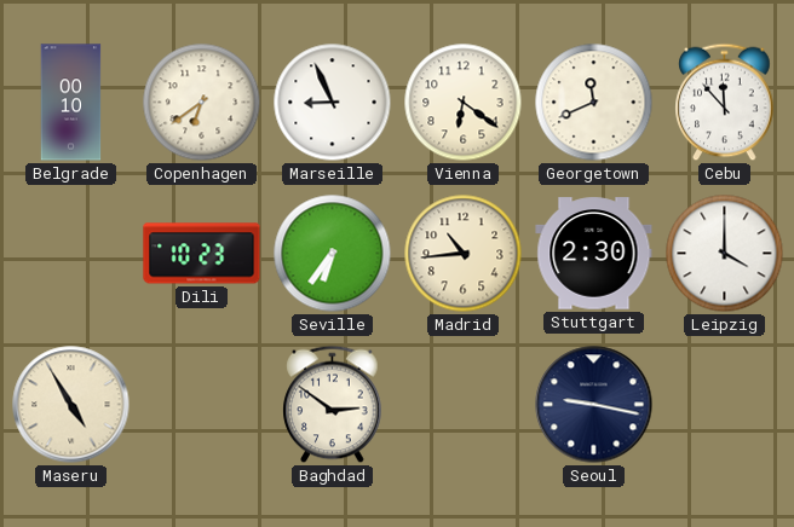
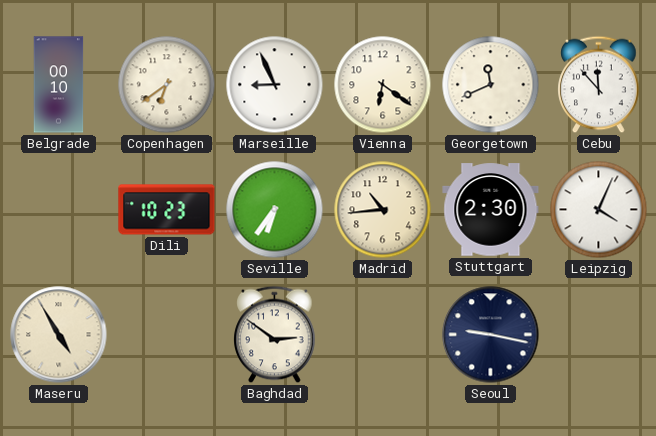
Leipzig: 4:00 -> 4:04
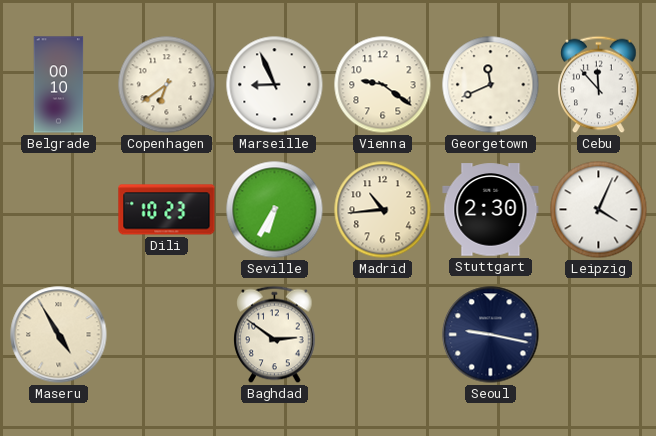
Vienna: 6:21 -> 9:21
Seville: 6:36 -> 6:35
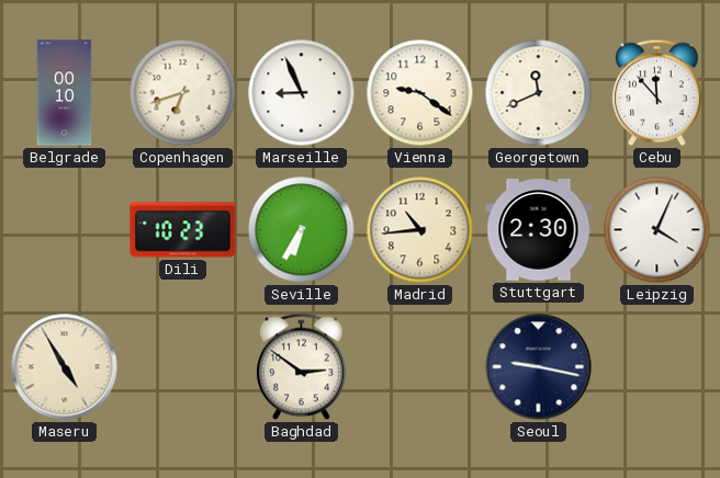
Copenhagen: 6:39 -> 6:42
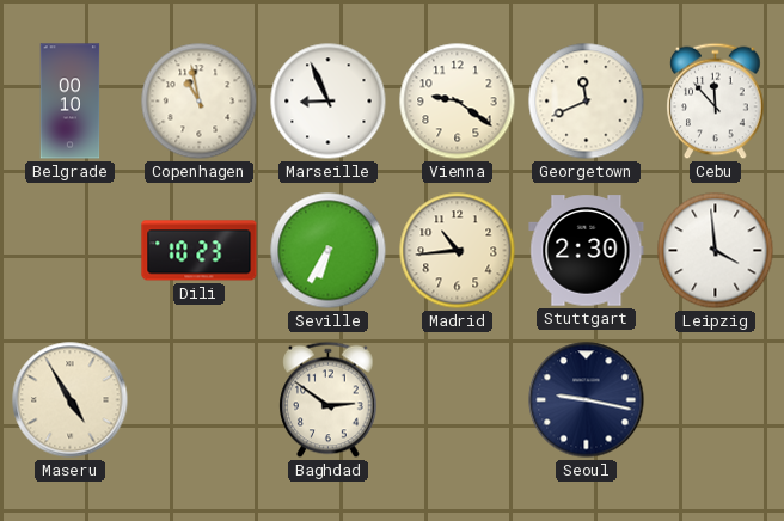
Copenhagen: 6:42 -> 10:58
Leipzig: 4:04 -> 3:59
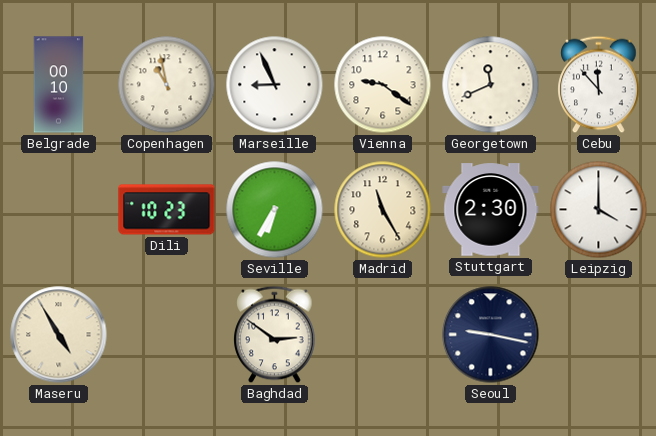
Madrid: 10:44 -> 11:25
Leipzig: 3:59 -> 4:00
